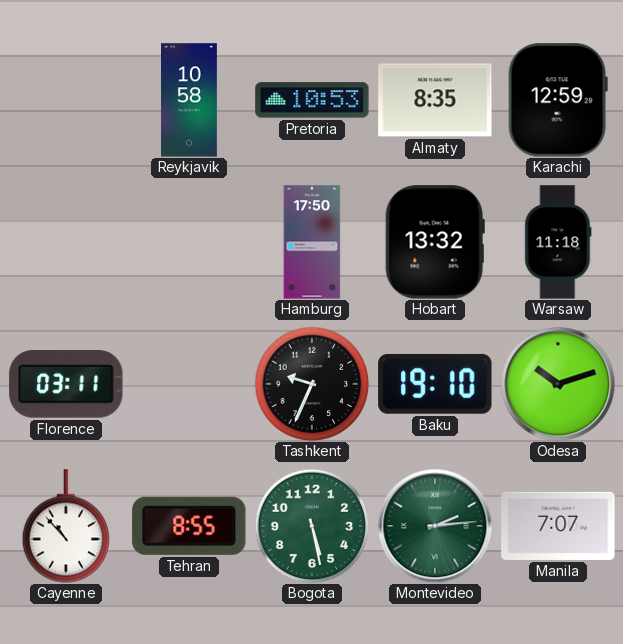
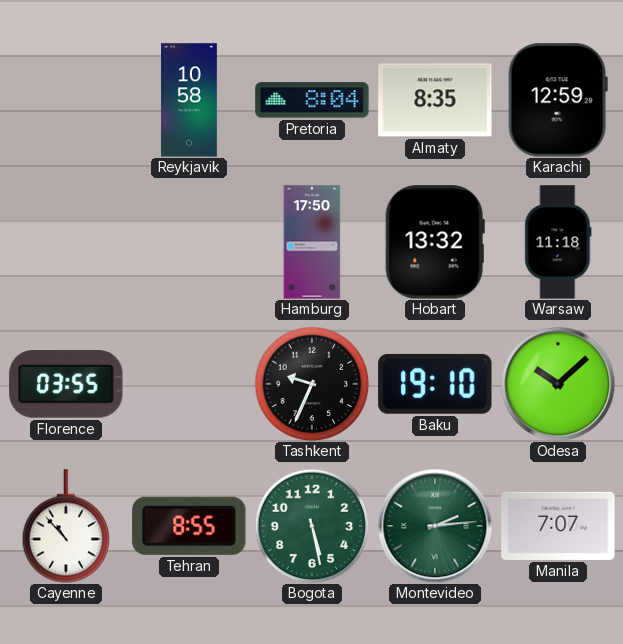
Pretoria: 10:53 -> 8:04
Florence: 03:11 -> 03:55
Odesa: 10:12 -> 10:08
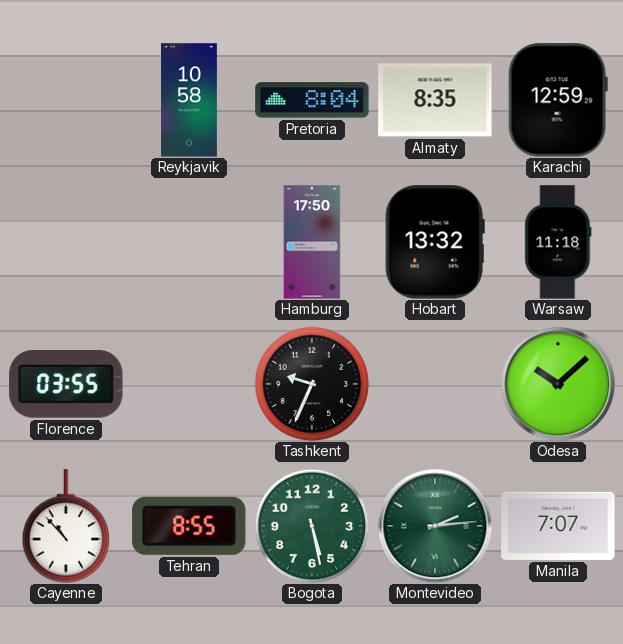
Baku: 19:10 -> none
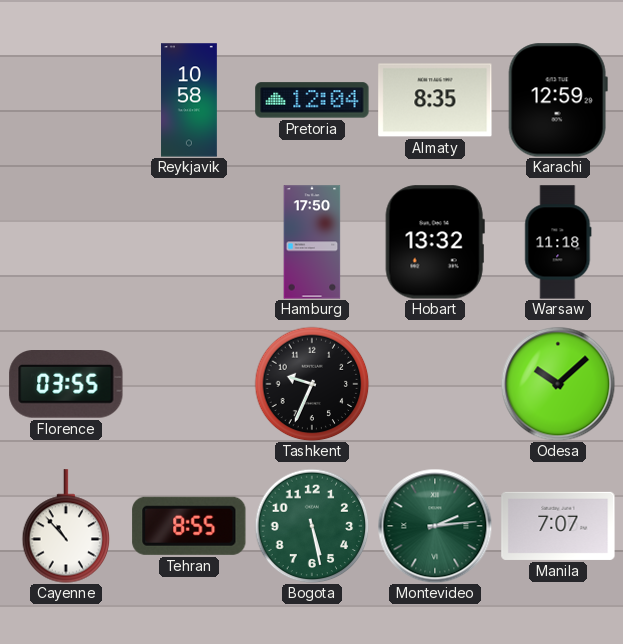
Pretoria: 8:04 -> 12:04
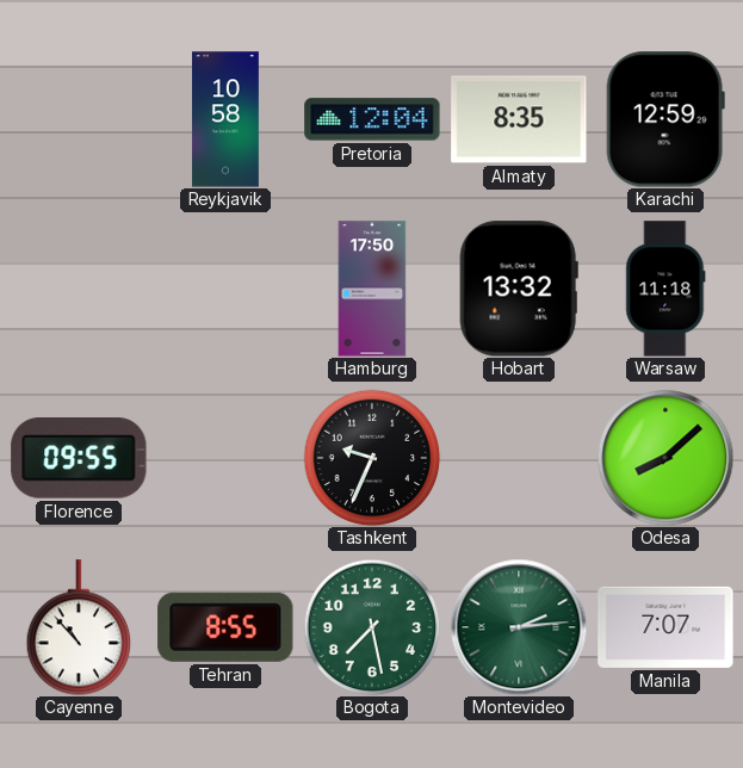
Florence: 03:55 -> 09:55
Odesa: 10:08 -> 8:08
Bogota: 5:28 -> 7:28
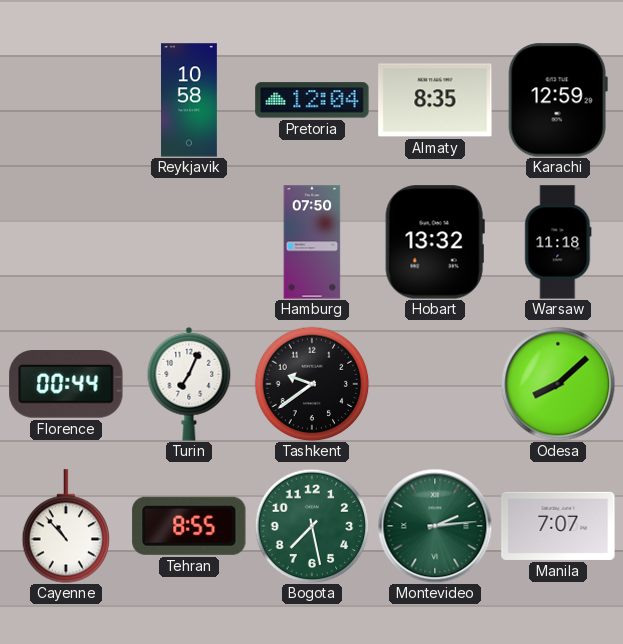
Hamburg: 17:50 -> 07:50
Florence: 09:55 -> 00:44
Turin: none -> 7:04
Tashkent: 9:34 -> 9:39
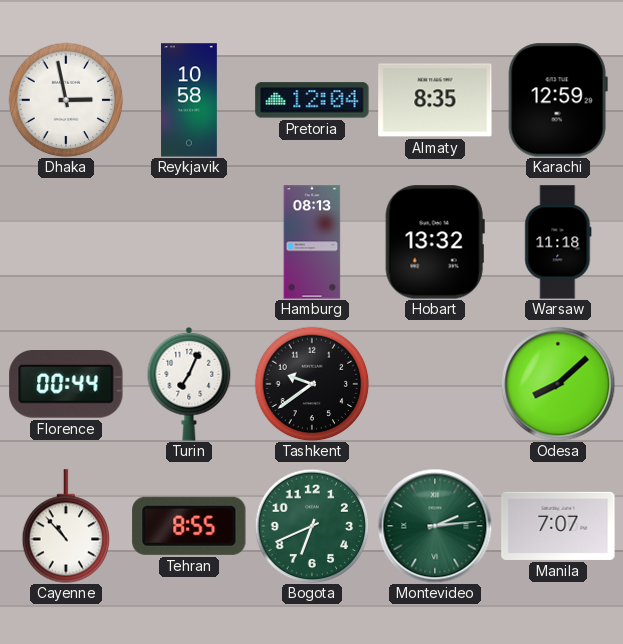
Dhaka: none -> 2:58
Hamburg: 07:50 -> 08:13
Bogota: 7:28 -> 6:41
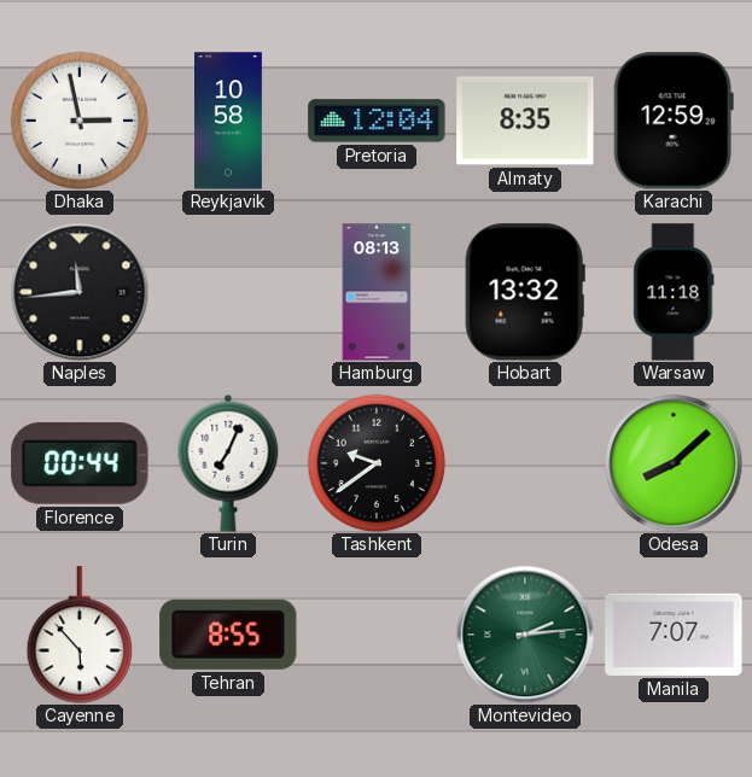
Naples: none -> 11:44
Cayenne: 10:53 -> 5:53
Bogota: 6:41 -> none
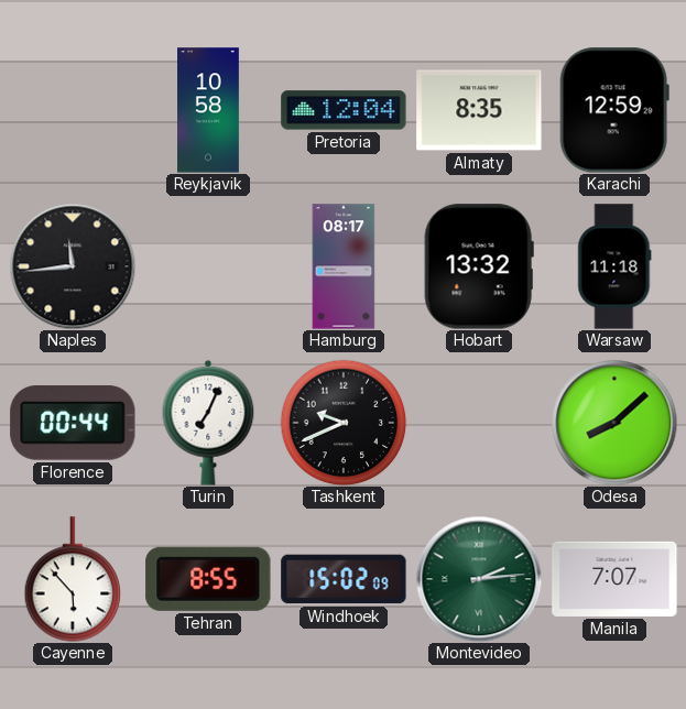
Dhaka: 2:58 -> none
Hamburg: 08:13 -> 08:17
Tashkent: 9:39 -> 9:41
Windhoek: none -> 15:02
